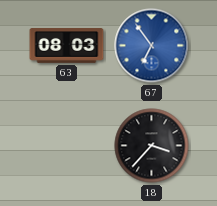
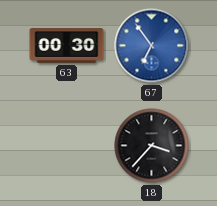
63: 08:03 -> 00:30
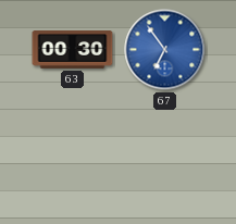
18: 3:37 -> none
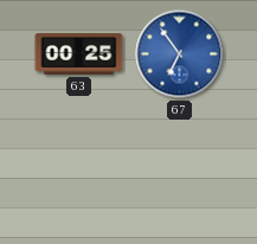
63: 00:30 -> 00:25
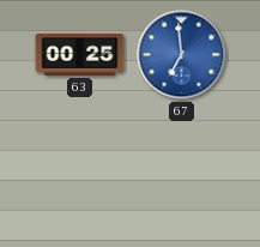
67: 6:54 -> 6:59
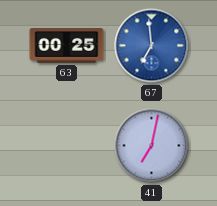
41: none -> 7:02
